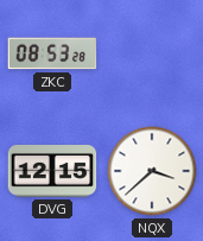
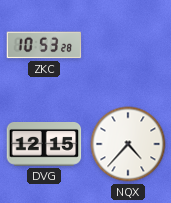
ZKC: 08:53 -> 10:53
NQX: 3:38 -> 4:37
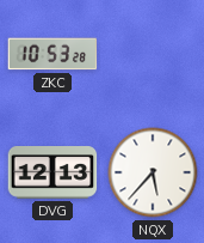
DVG: 12:15 -> 12:13
NQX: 4:37 -> 5:37
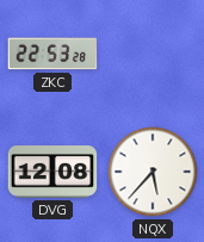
ZKC: 10:53 -> 22:53
DVG: 12:13 -> 12:08
